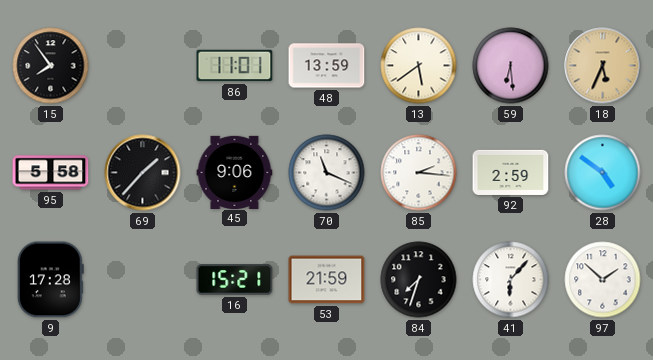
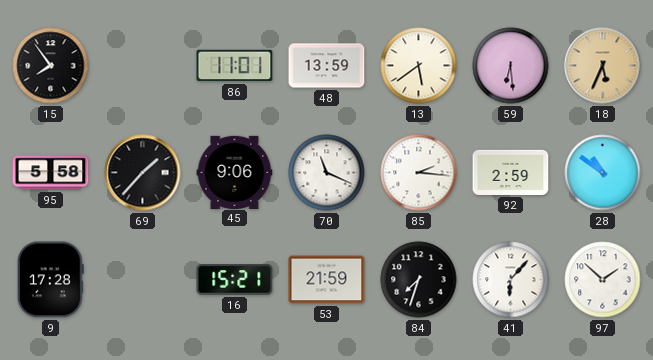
28: 4:51 -> 10:51
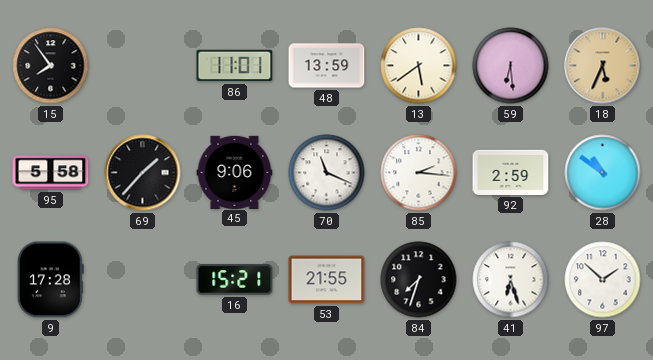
53: 21:59 -> 21:55
41: 6:07 -> 6:27
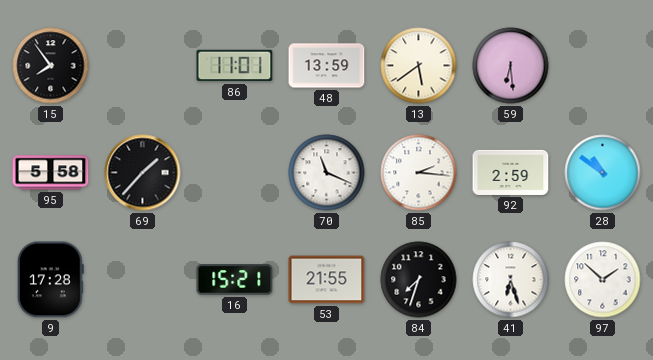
18: 5:34 -> none
45: 9:06 -> none
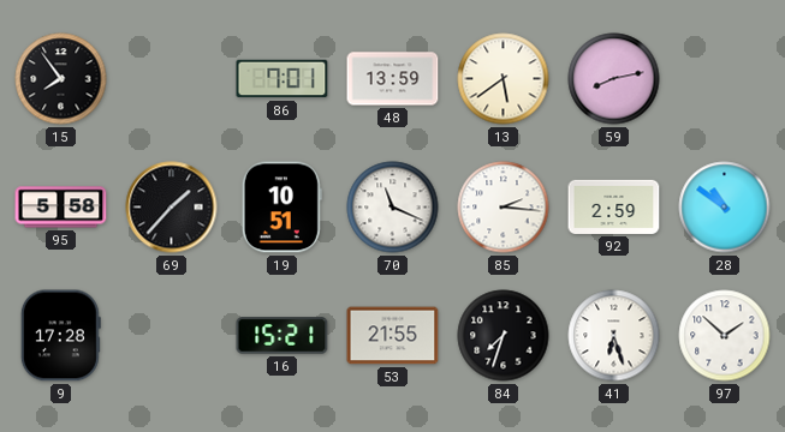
86: 11:01 -> 7:01
59: 6:29 -> 8:13
19: none -> 10:51
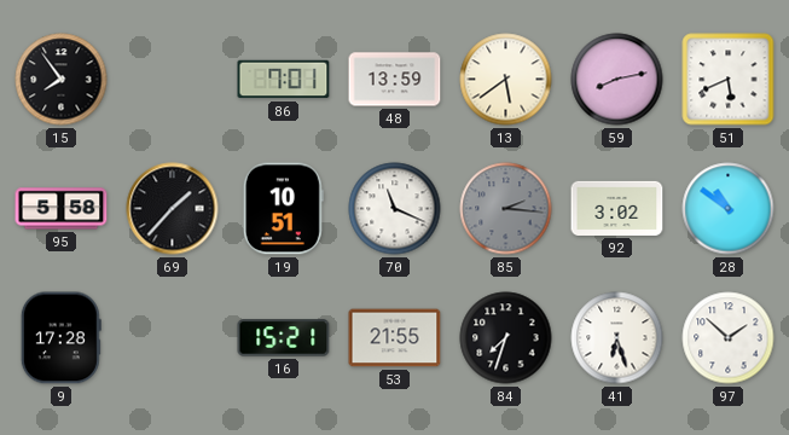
51: none -> 5:41
85 dial: white -> grey
92: 2:59 -> 3:02
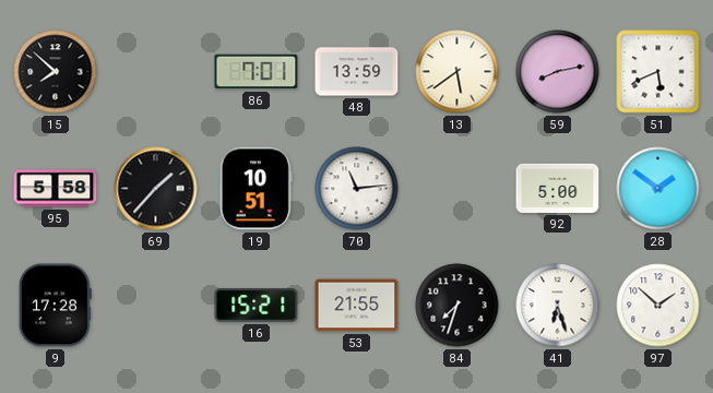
15: 7:54 -> 7:52
70: 11:19 -> 11:14
85: 2:16 -> none
92: 3:02 -> 5:00
28: 10:51 -> 1:51
